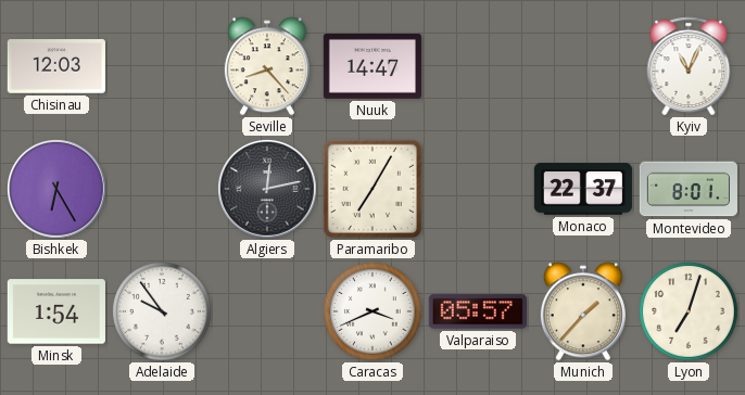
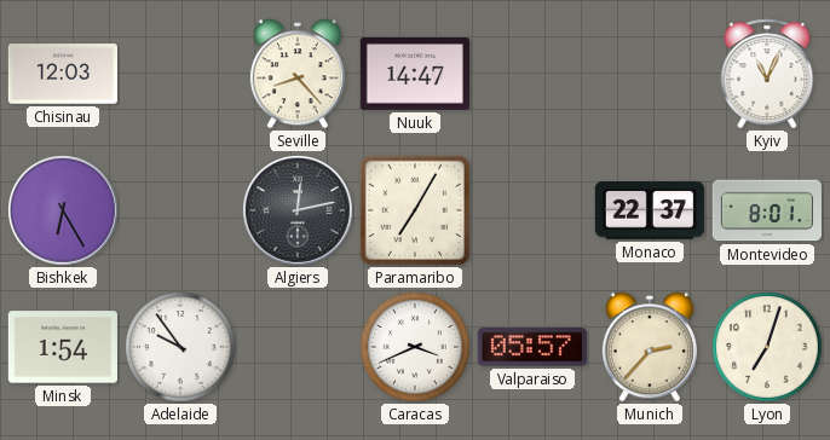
Munich: 1:37 -> 2:37
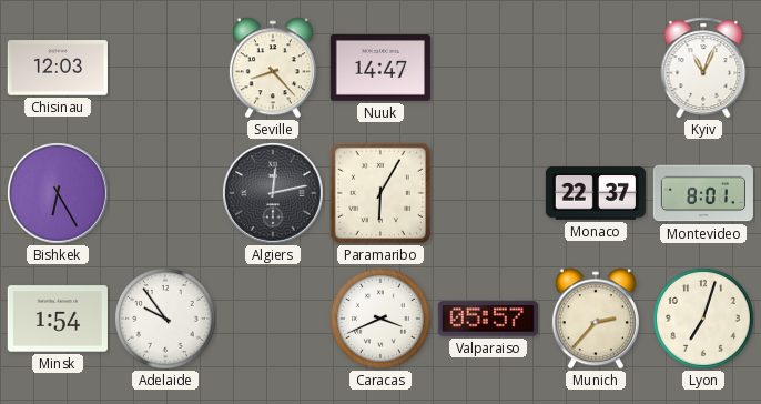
Paramaribo: 7:05 -> 6:05
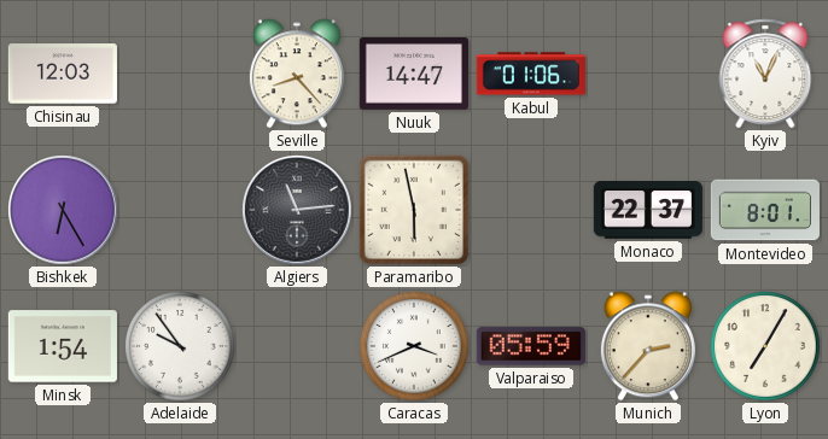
Kabul: none -> 01:06
Algiers: 12:13 -> 11:14
Paramaribo: 6:05 -> 5:58
Valparaiso: 05:57 -> 05:59
Lyon: 7:03 -> 7:05
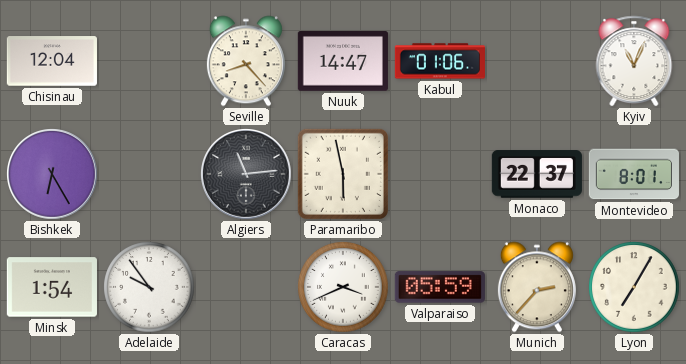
Chisinau: 12:03 -> 12:04
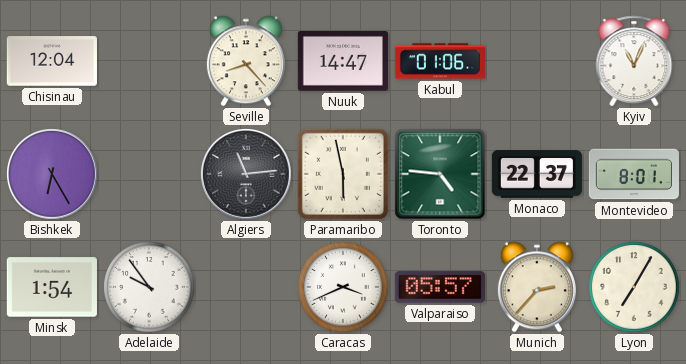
Toronto: none -> 4:46
Valparaiso: 05:59 -> 05:57
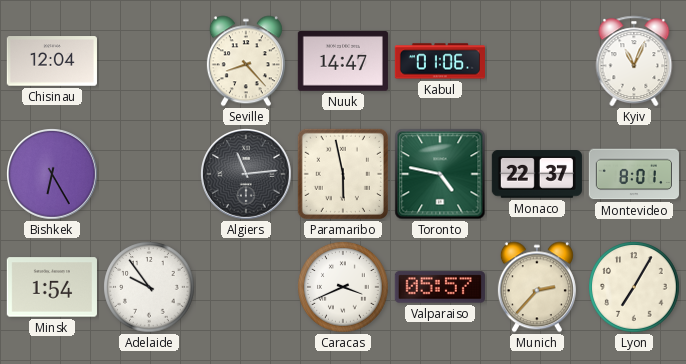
Toronto: 4:46 -> 4:47
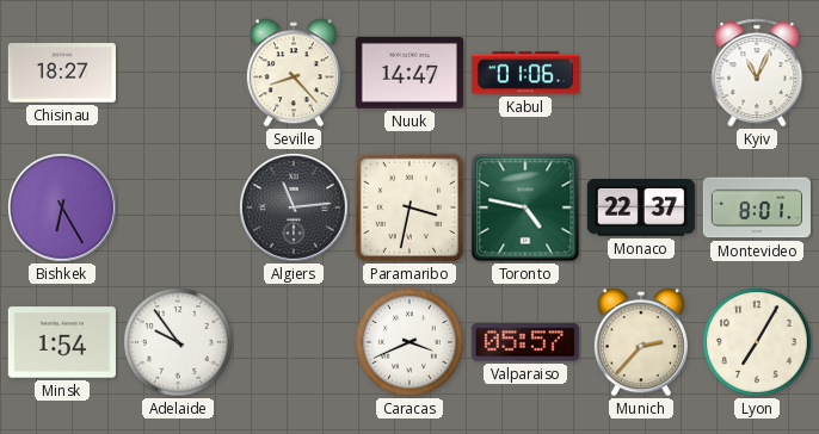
Chisinau: 12:04 -> 18:27
Paramaribo: 5:58 -> 3:32
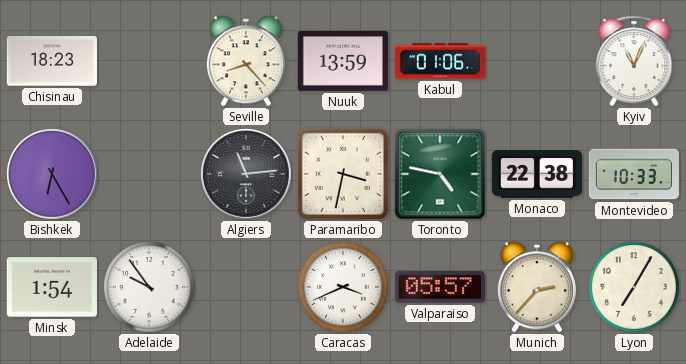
Chisinau: 18:27 -> 18:23
Nuuk: 14:47 -> 13:59
Monaco: 22:37 -> 22:38
Montevideo: 8:01 -> 10:33
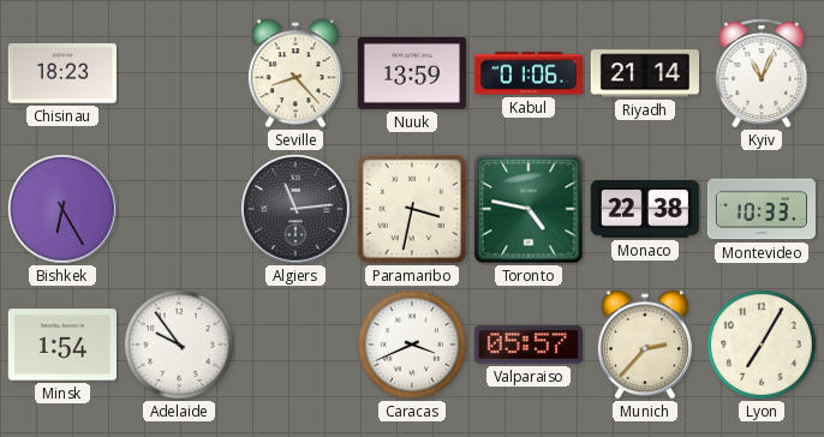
Riyadh: none -> 21:14
